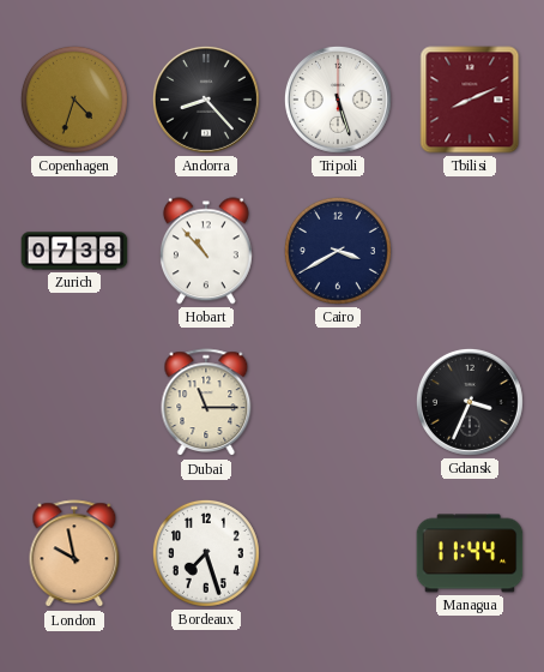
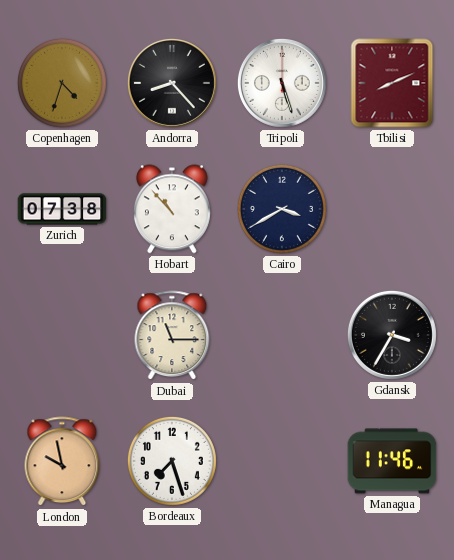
Gdansk: 3:34 -> 3:35
Managua: 11:44 -> 11:46
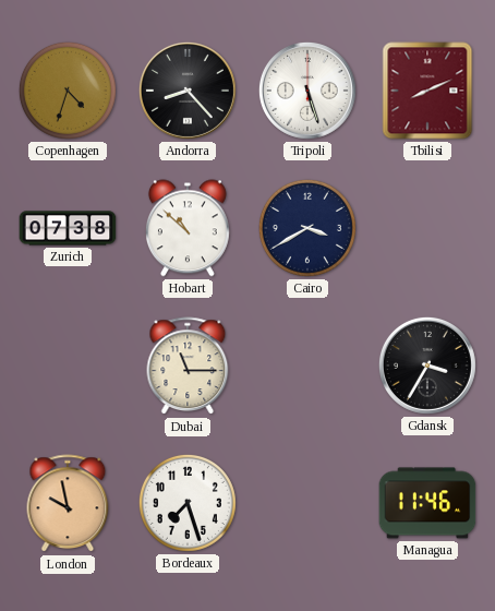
Hobart: 10:53 -> 10:52
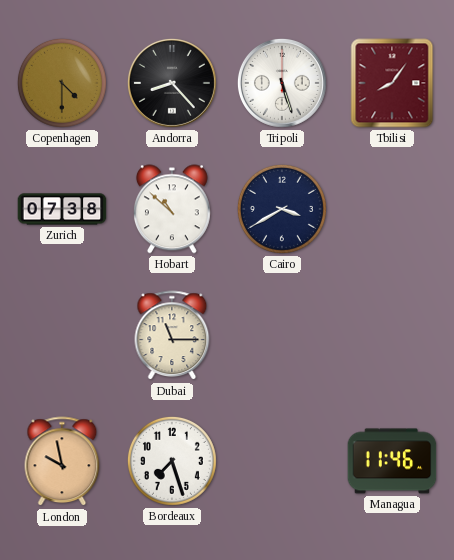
Copenhagen: 4:33 -> 4:30
Tbilisi: 8:11 -> 8:06
Gdansk: 3:35 -> none
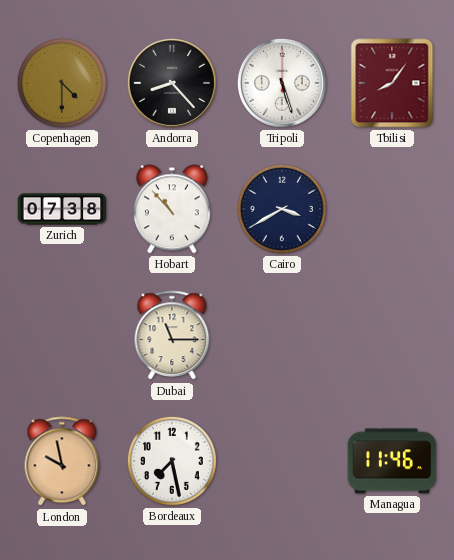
Hobart: 10:52 -> 10:53
Bordeaux: 7:27 -> 7:28
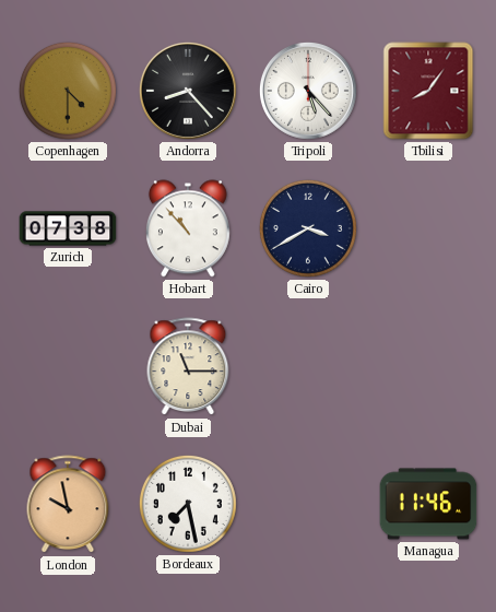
Tripoli: 5:27 -> 5:23
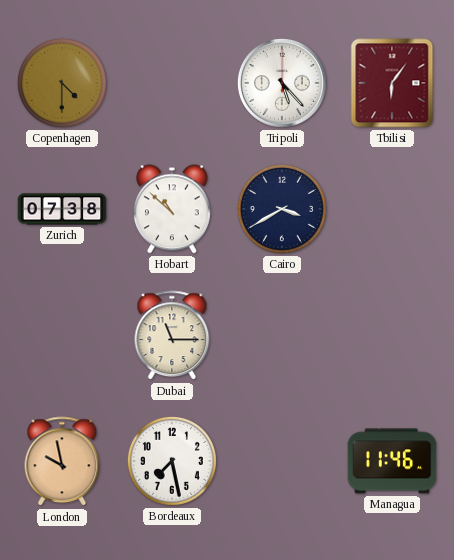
Andorra: 8:23 -> none
Tbilisi: 8:06 -> 6:06
Hobart: 10:53 -> 10:52
